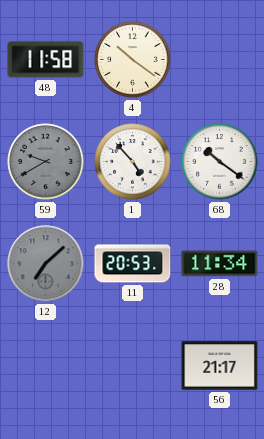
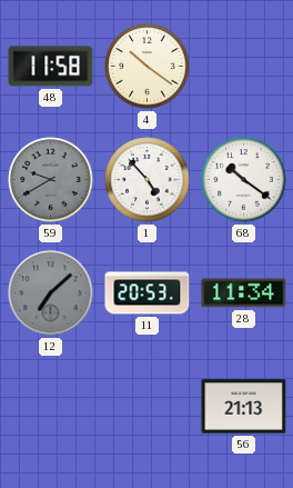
56: 21:17 -> 21:13
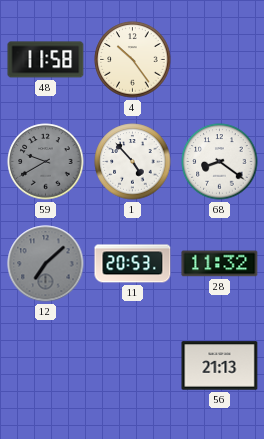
4: 10:21 -> 10:24
68: 10:21 -> 8:21
28: 11:34 -> 11:32
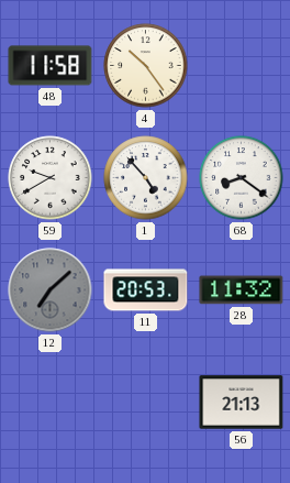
59 dial: grey -> white
